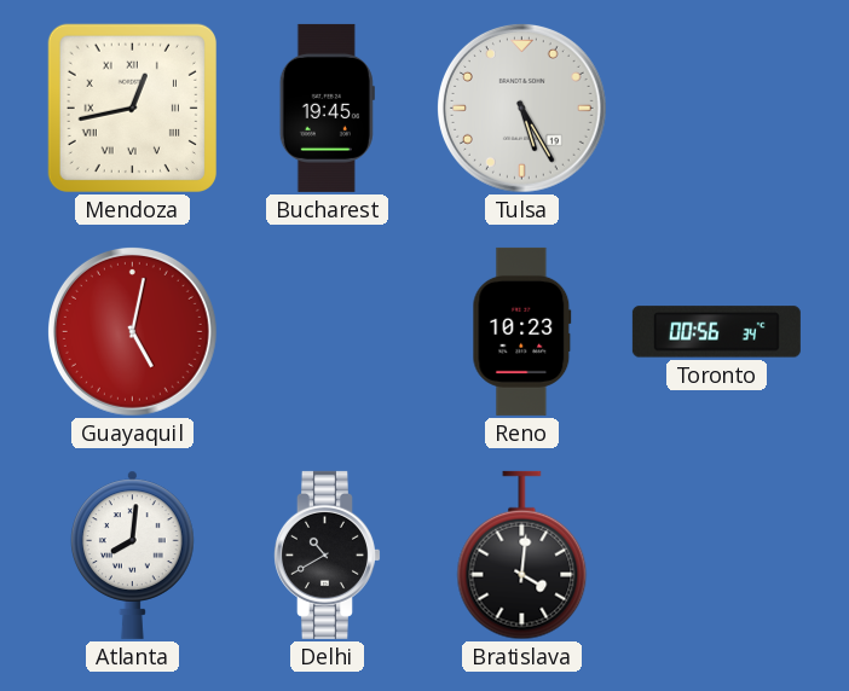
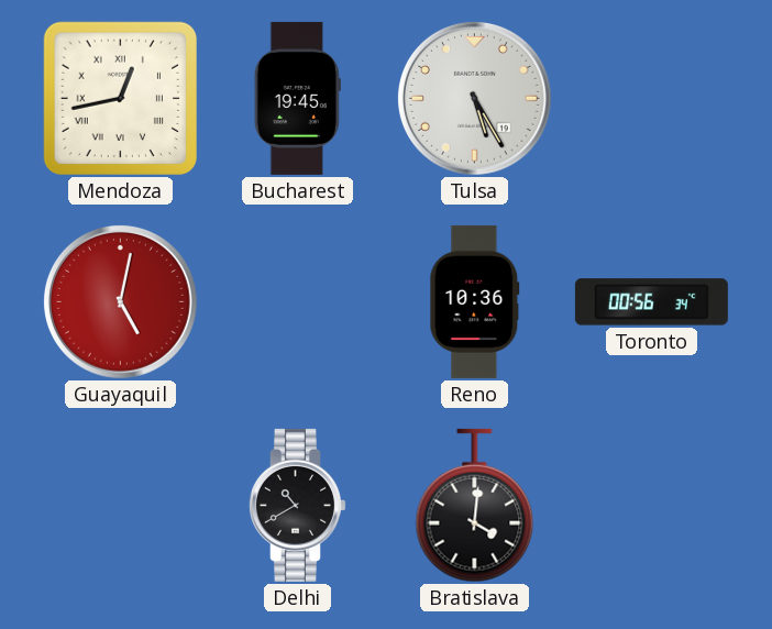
Reno: 10:23 -> 10:36
Atlanta: 8:01 -> none
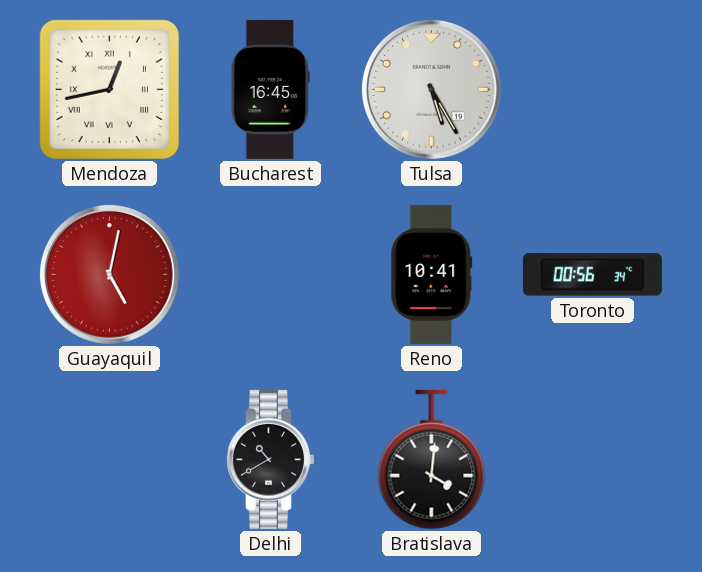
Bucharest: 19:45 -> 16:45
Reno: 10:36 -> 10:41
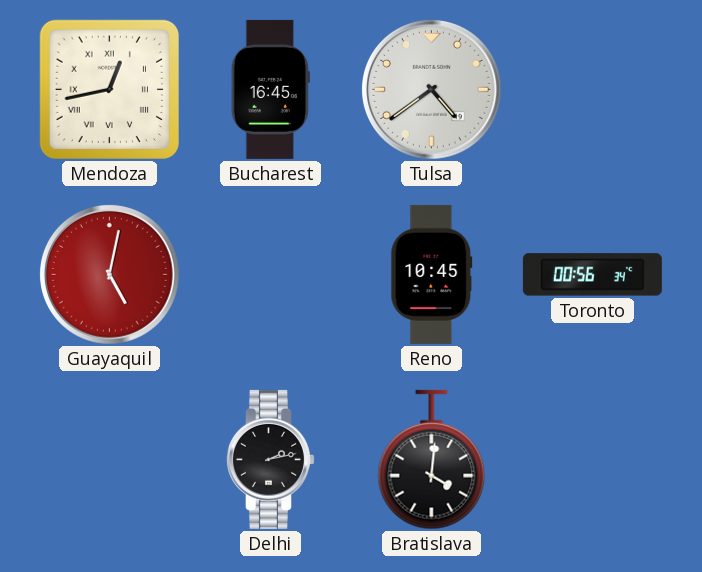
Tulsa: 5:25 -> 4:39
Reno: 10:41 -> 10:45
Delhi: 10:40 -> 2:13
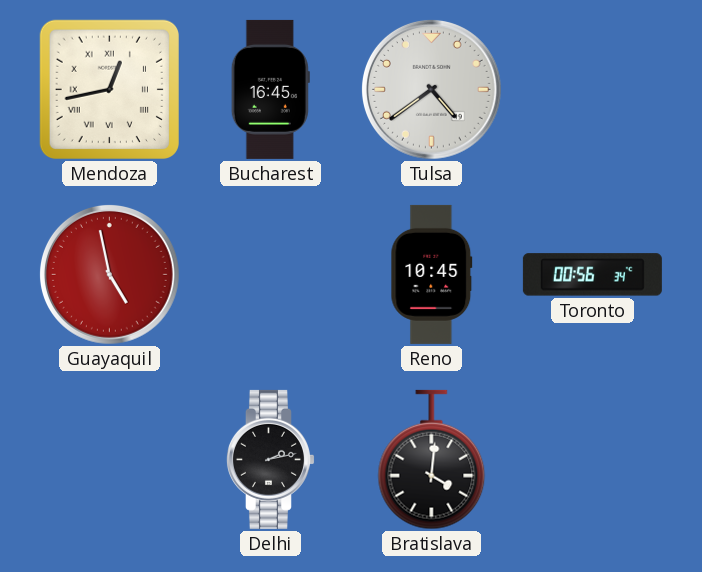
Guayaquil: 5:02 -> 4:58
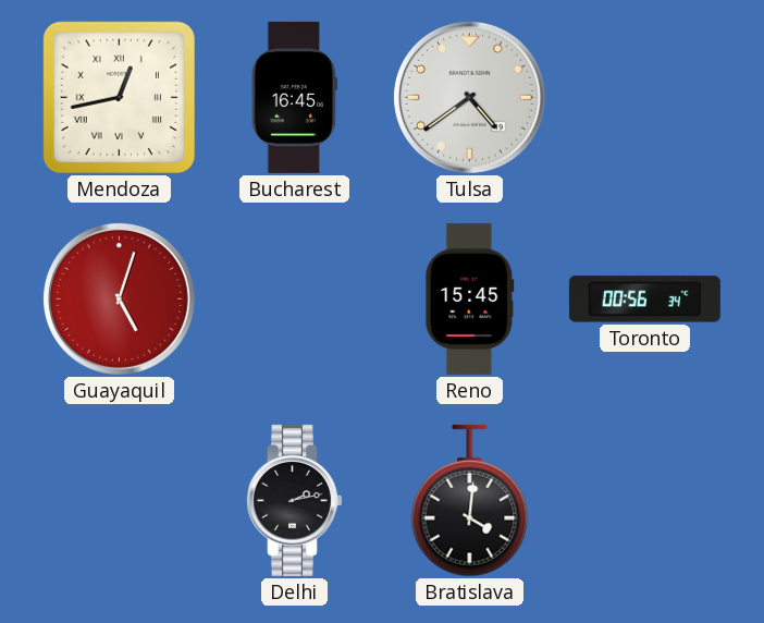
Guayaquil: 4:58 -> 5:03
Reno: 10:45 -> 15:45
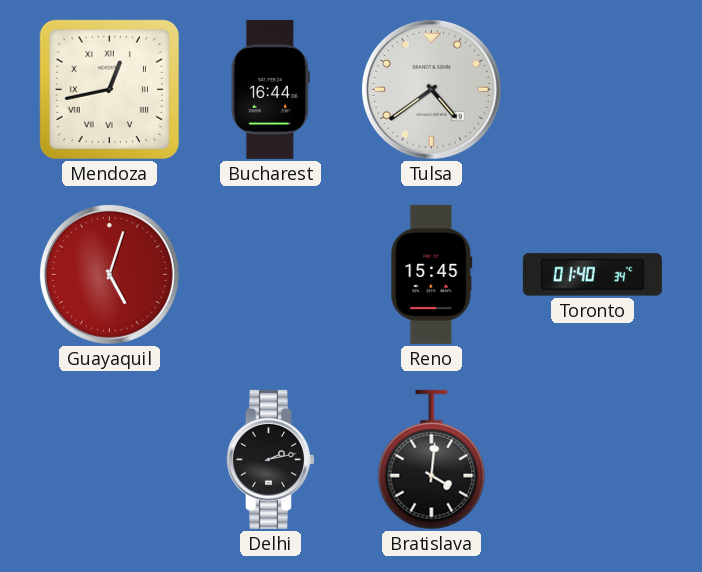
Bucharest: 16:45 -> 16:44
Toronto: 00:56 -> 01:40
